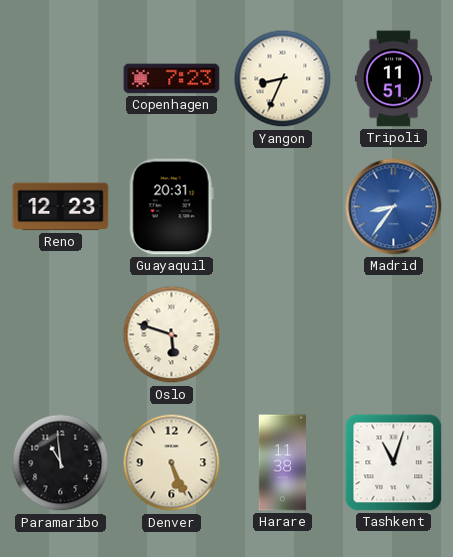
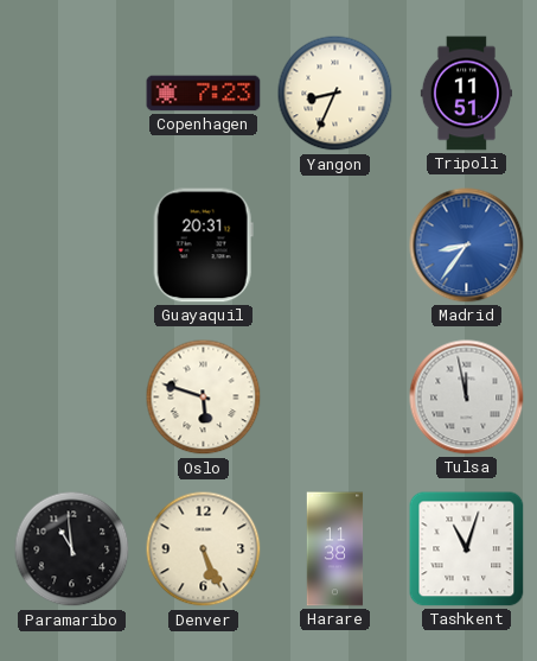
Reno: 12:23 -> none
Tulsa: none -> 11:58
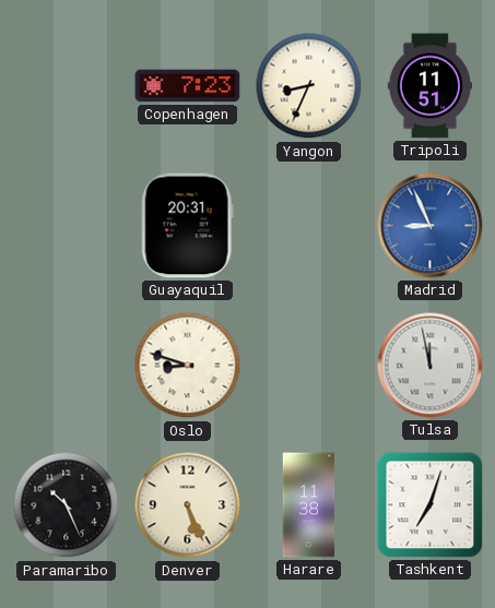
Madrid: 8:36 -> 8:56
Oslo: 5:48 -> 8:48
Paramaribo: 10:59 -> 10:26
Tashkent: 11:03 -> 7:03
